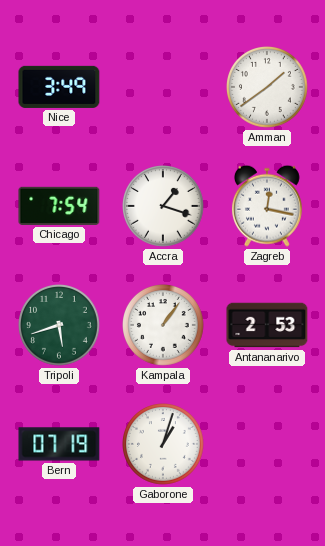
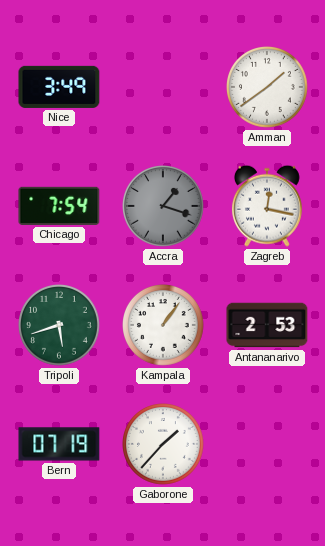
Accra dial: white -> grey
Gaborone: 1:03 -> 1:37
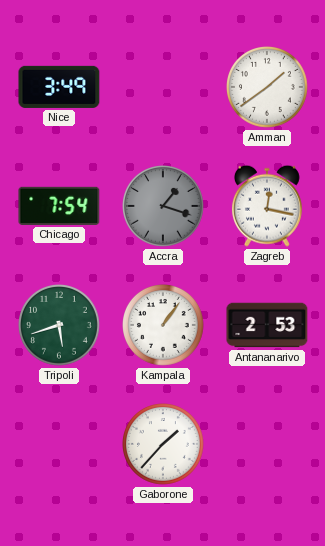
Bern: 07:19 -> none
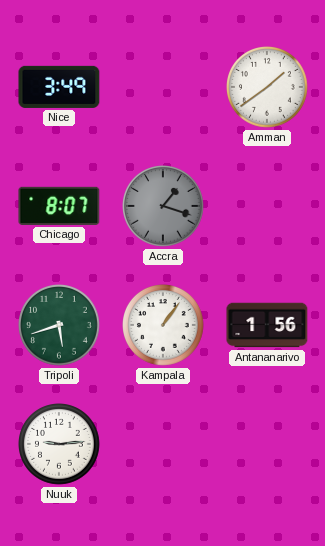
Chicago: 7:54 -> 8:07
Zagreb: 12:17 -> none
Antananarivo: 2:53 -> 1:56
Nuuk: none -> 9:14
Gaborone: 1:37 -> none
